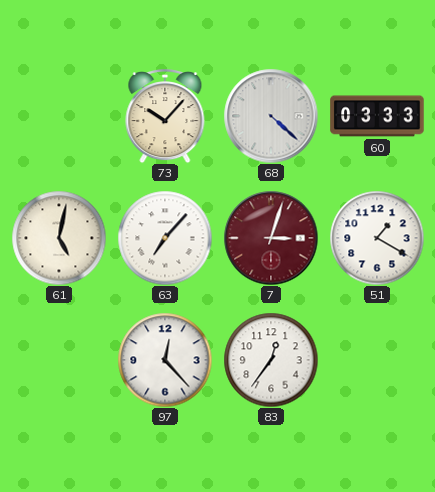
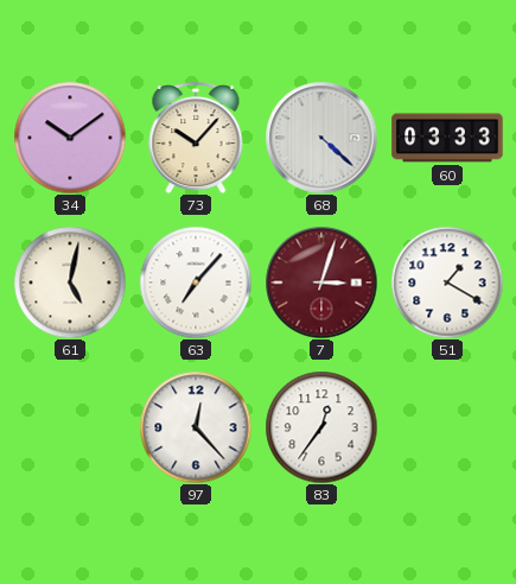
34: none -> 10:09
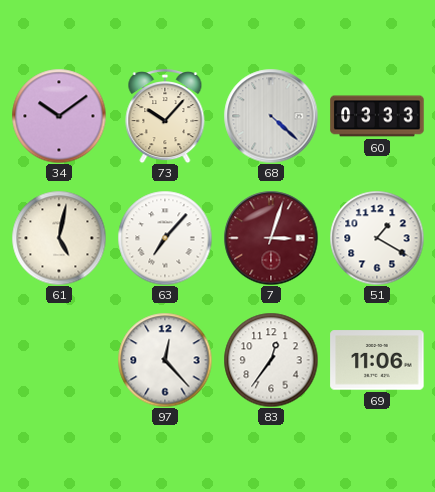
69: none -> 11:06
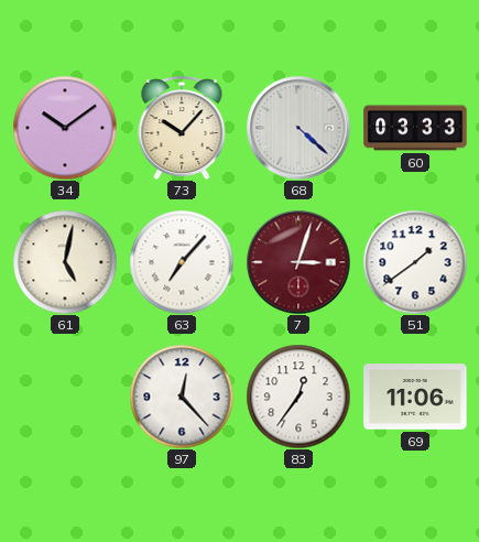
51: 1:20 -> 1:39
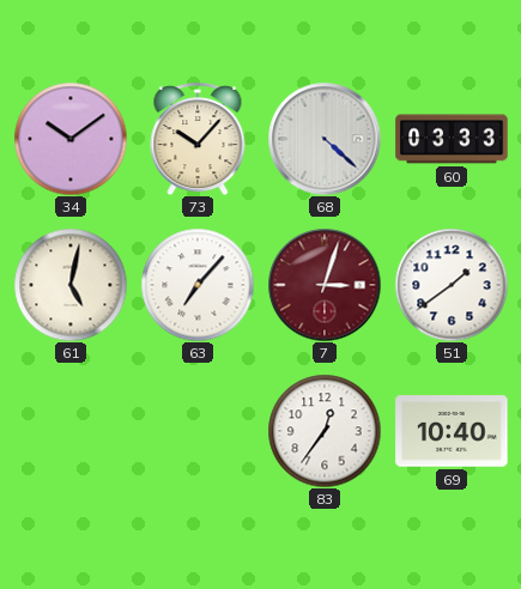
97: 12:23 -> none
69: 11:06 -> 10:40
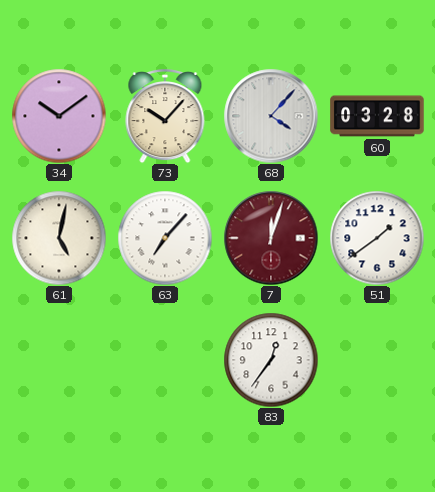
68: 4:22 -> 4:07
60: 03:33 -> 03:28
7: 3:03 -> 12:03
69: 10:40 -> none
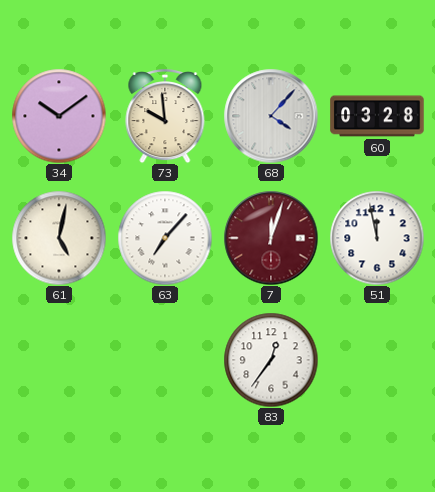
73: 10:07 -> 9:59
51: 1:39 -> 11:58
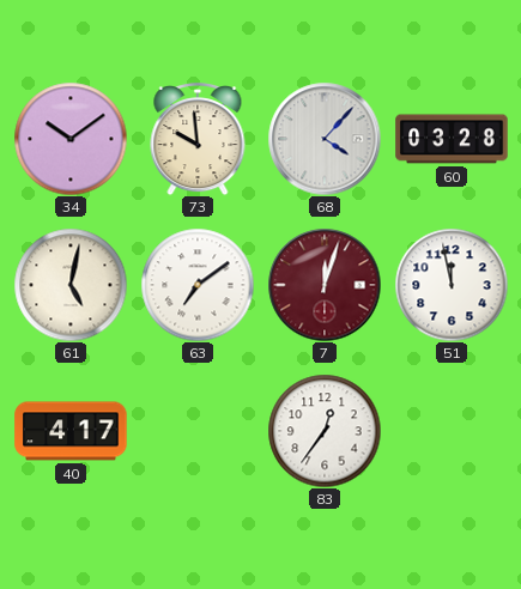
63: 7:07 -> 7:09
40: none -> 4:17
